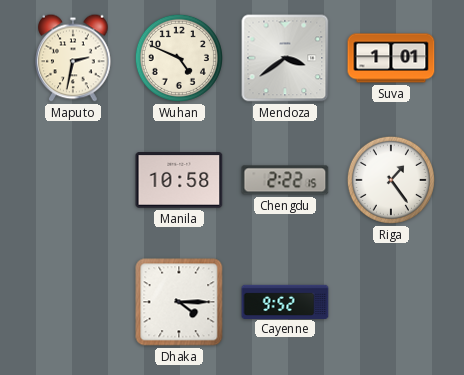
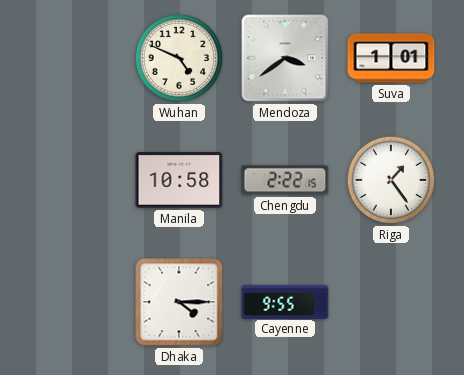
Maputo: 2:32 -> none
Cayenne: 9:52 -> 9:55
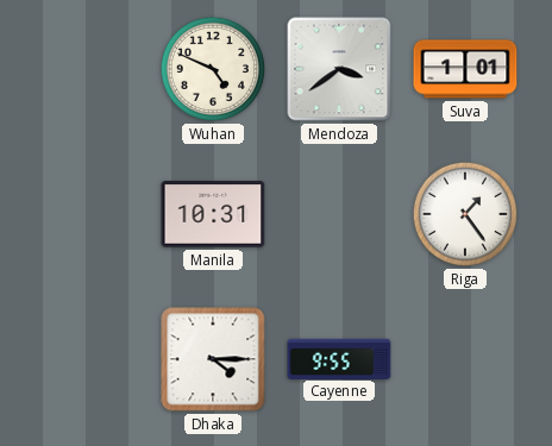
Manila: 10:58 -> 10:31
Chengdu: 2:22 -> none
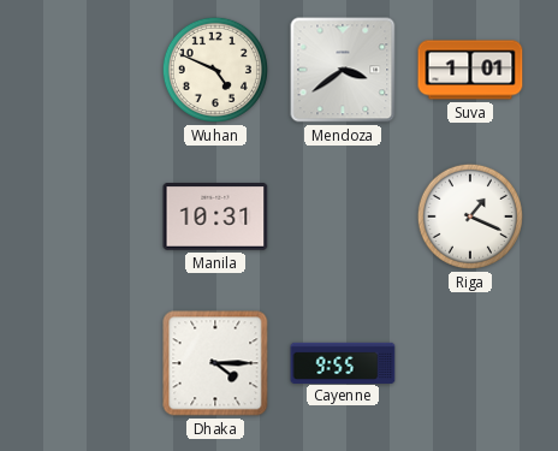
Riga: 1:24 -> 1:19
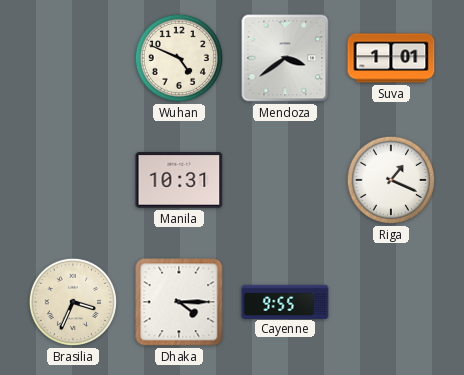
Brasilia: none -> 3:34
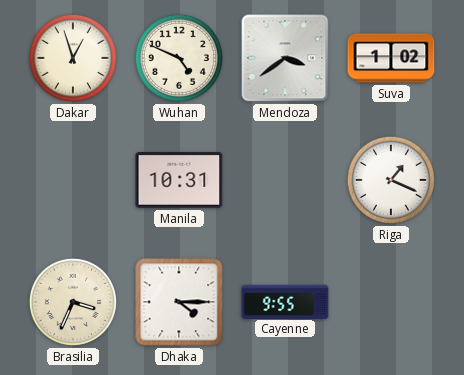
Dakar: none -> 12:57
Suva: 1:01 -> 1:02
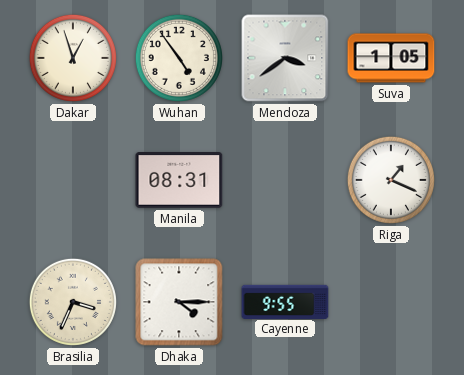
Wuhan: 4:49 -> 4:54
Suva: 1:02 -> 1:05
Manila: 10:31 -> 08:31
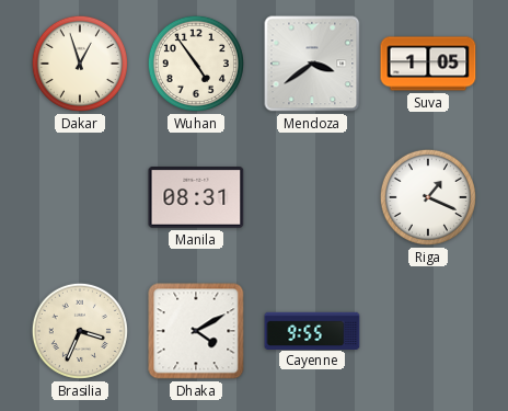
Dhaka: 4:15 -> 4:10
